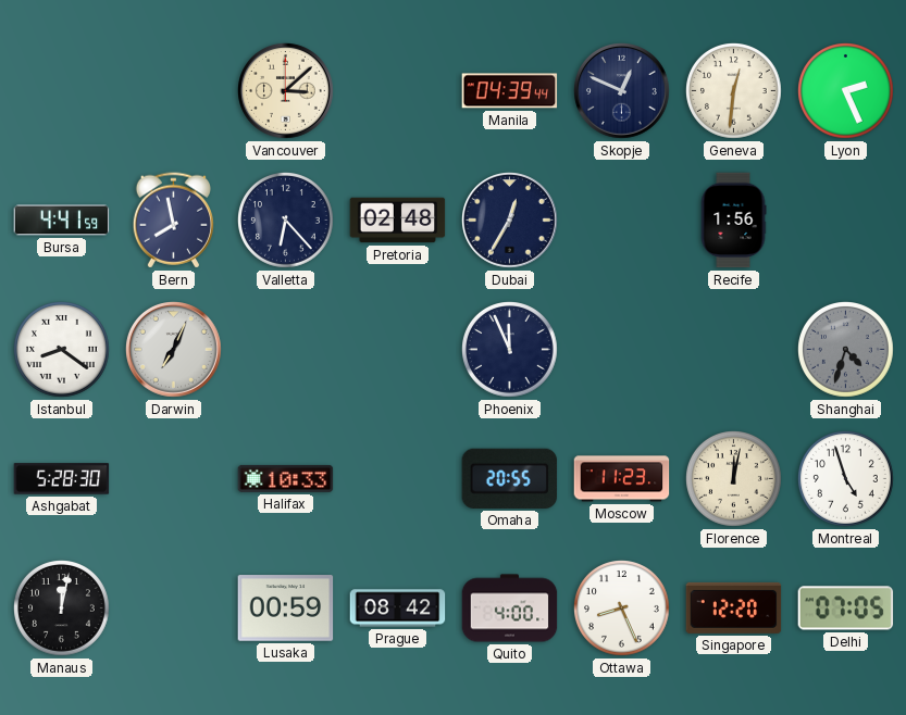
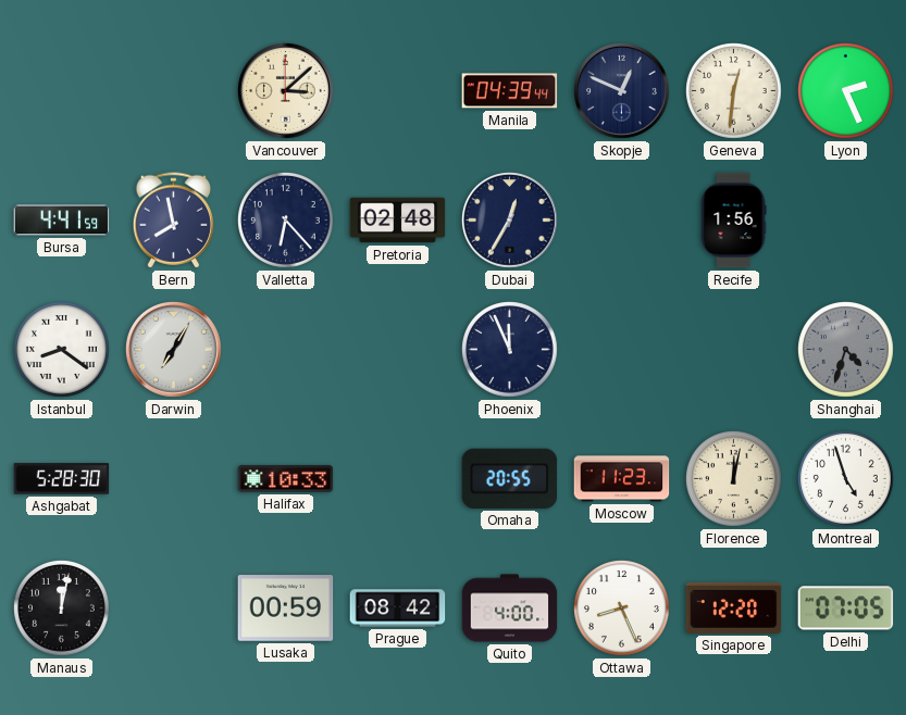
Darwin: 7:04 -> 7:05
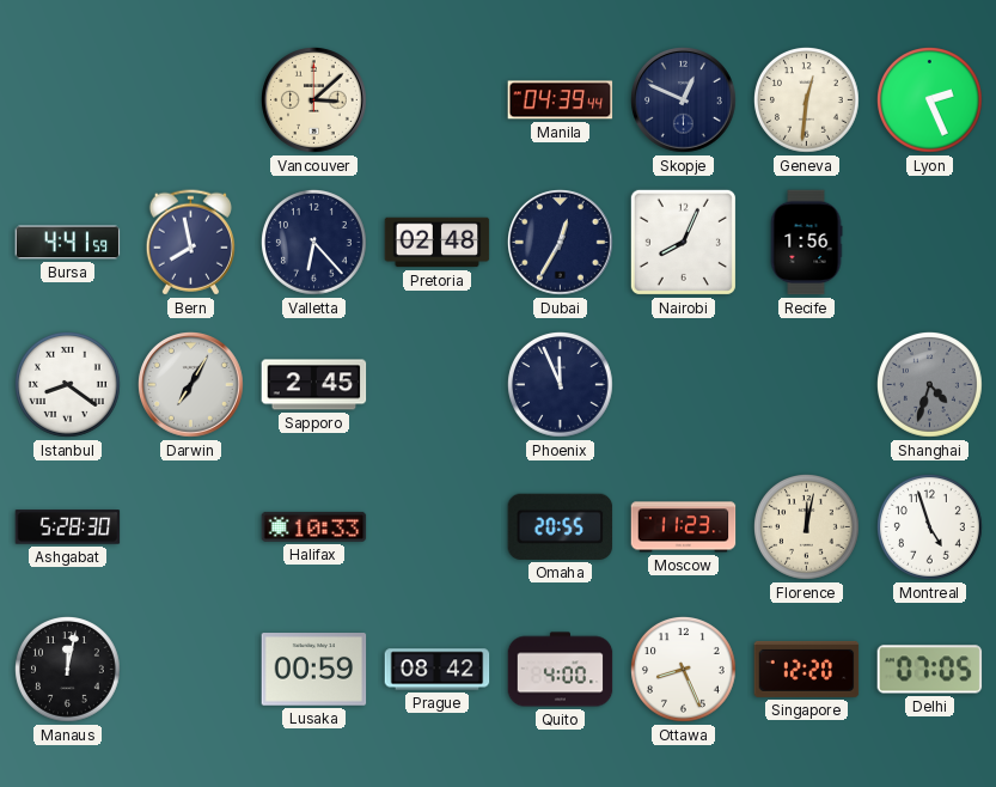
Nairobi: none -> 8:04
Sapporo: none -> 2:45
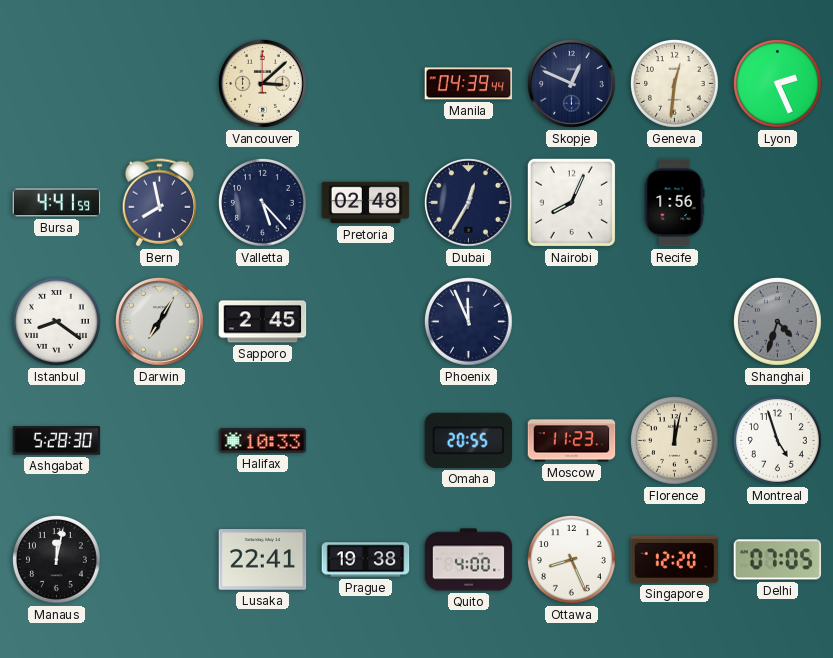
Valletta: 6:23 -> 5:23
Lusaka: 00:59 -> 22:41
Prague: 08:42 -> 19:38
